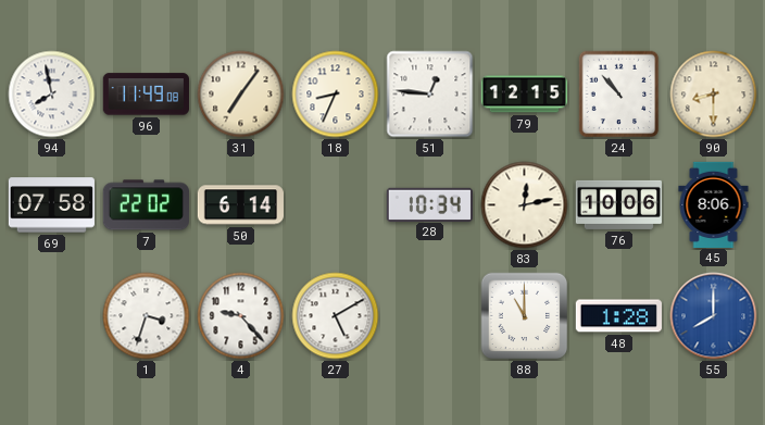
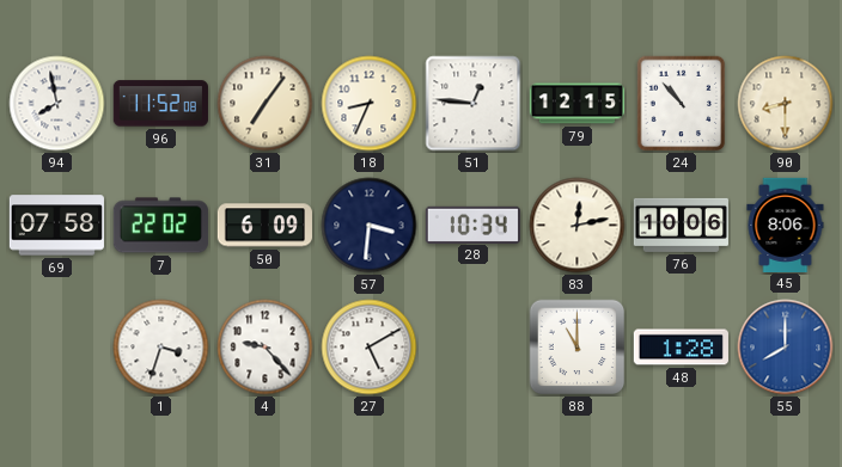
96: 11:49 -> 11:52
50: 6:14 -> 6:09
57: none -> 3:31
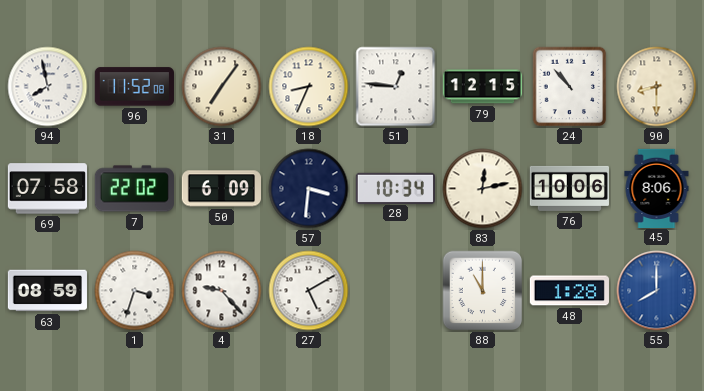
63: none -> 08:59
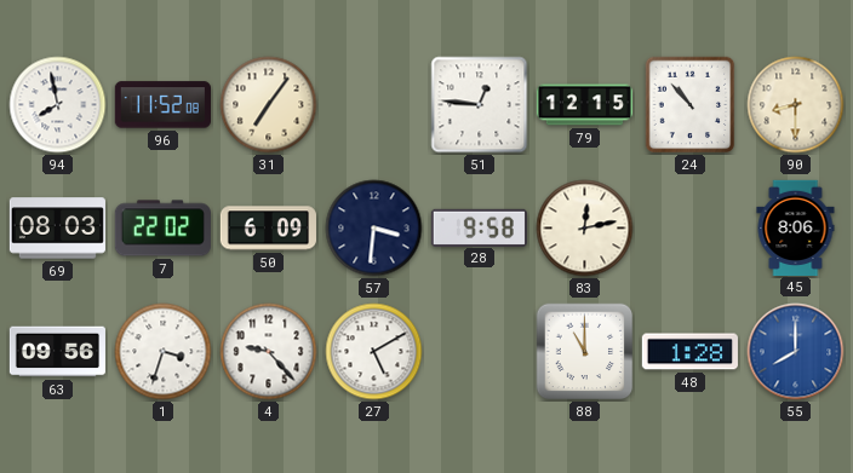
18: 8:34 -> none
69: 07:58 -> 08:03
28: 10:34 -> 9:58
76: 10:06 -> none
63: 08:59 -> 09:56
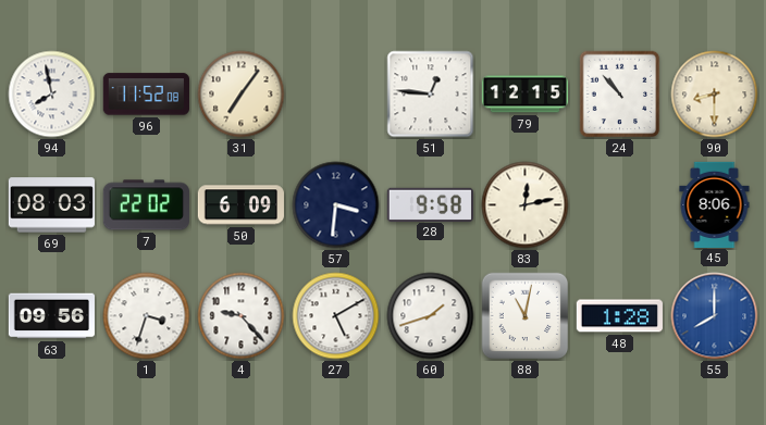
60: none -> 1:42
88: 11:00 -> 11:02
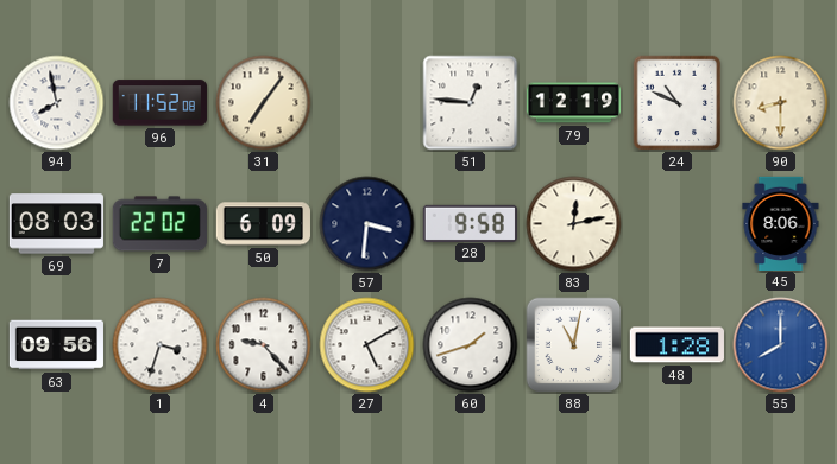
79: 12:15 -> 12:19
24: 10:53 -> 10:49
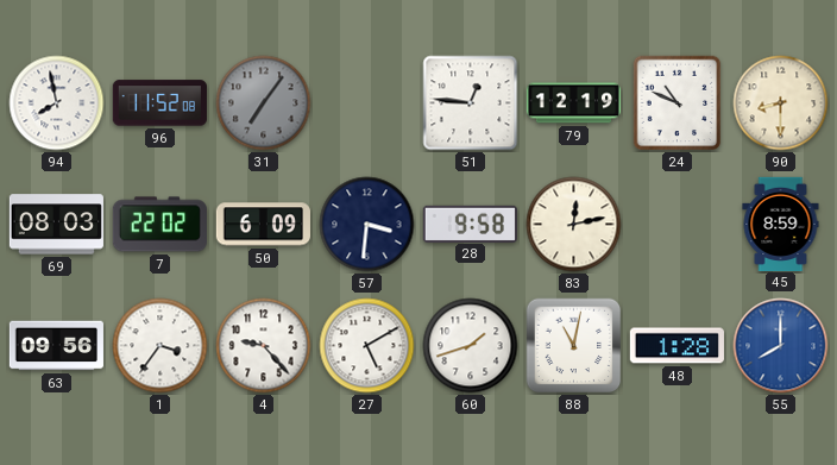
31 dial: cream -> grey
45: 8:06 -> 8:59
1: 3:33 -> 3:36
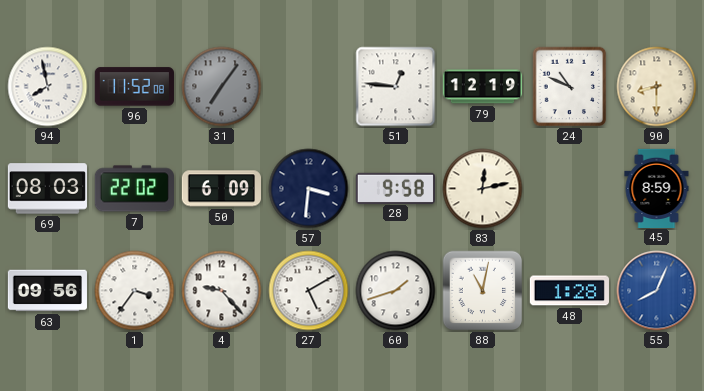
55: 8:00 -> 8:04
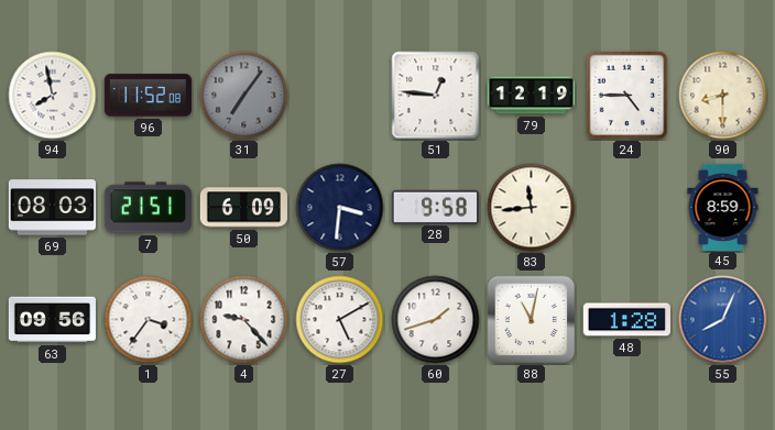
24: 10:49 -> 4:45
7: 22:02 -> 21:51
83: 12:13 -> 11:44
